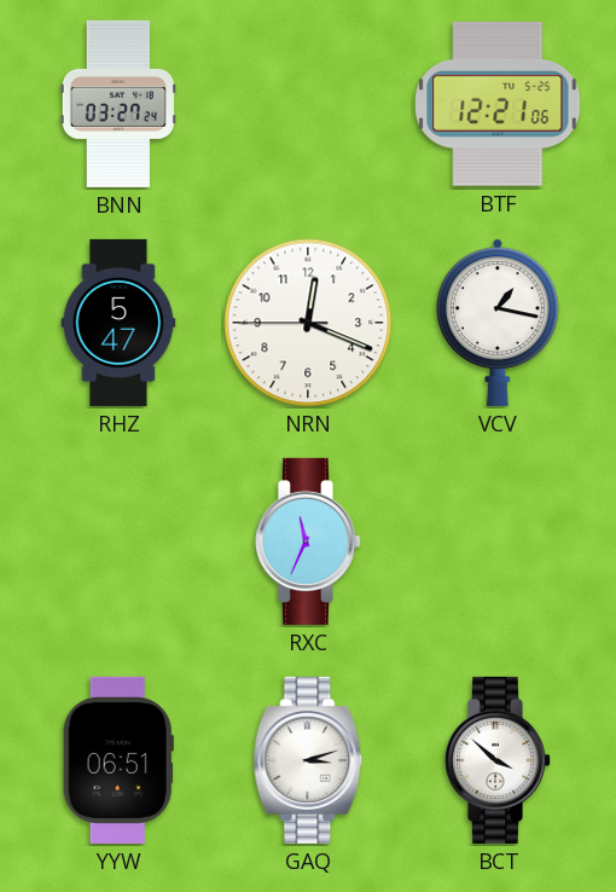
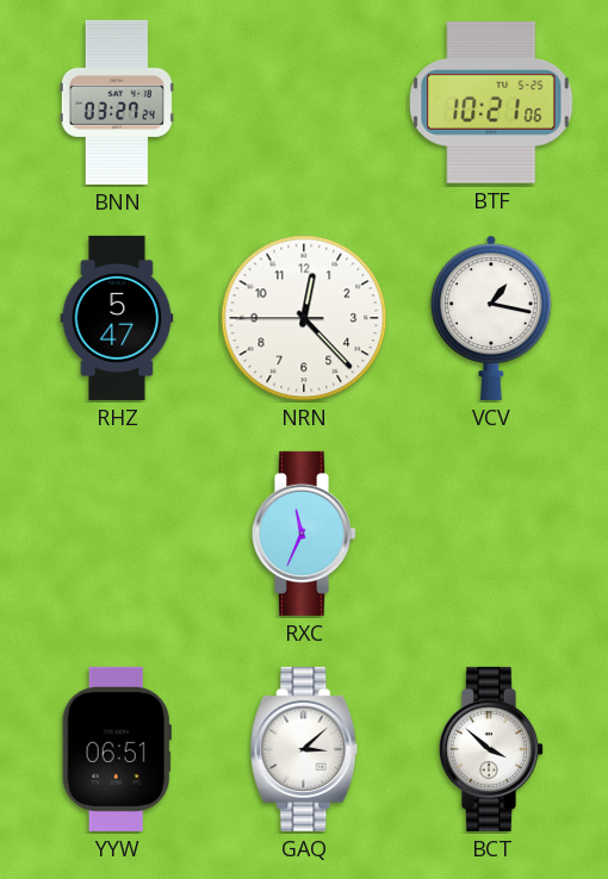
BTF: 12:21 -> 10:21
NRN: 12:18 -> 12:22
GAQ: 3:12 -> 3:08
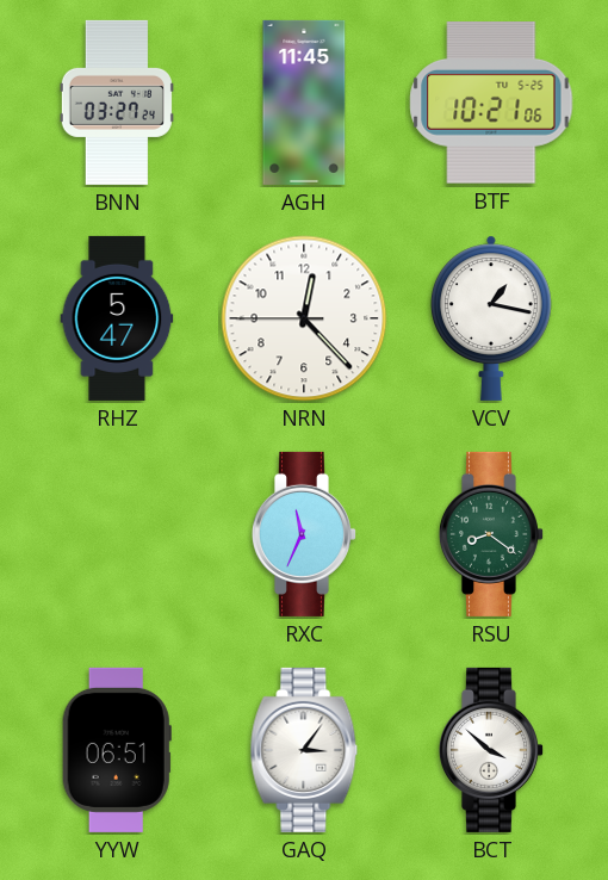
AGH: none -> 11:45
RSU: none -> 8:21
GAQ: 3:08 -> 3:06
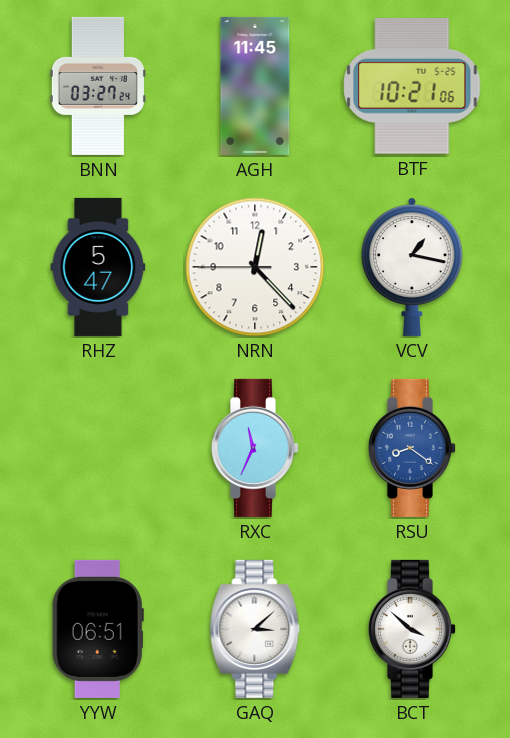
RSU dial: green -> blue
GAQ: 3:06 -> 3:08
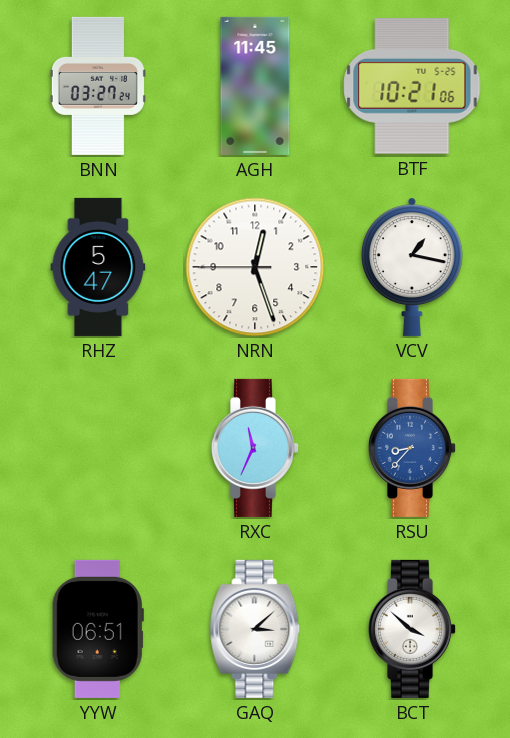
NRN: 12:22 -> 12:26
RSU: 8:21 -> 8:37
